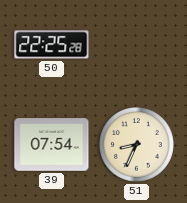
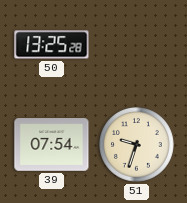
50: 22:25 -> 13:25
51: 8:34 -> 9:33
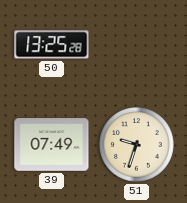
39: 07:54 -> 07:49
